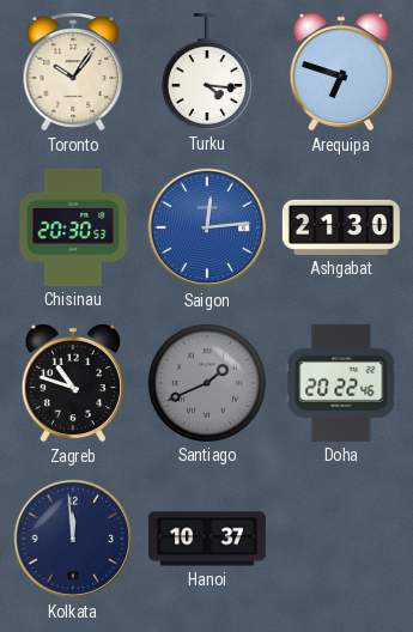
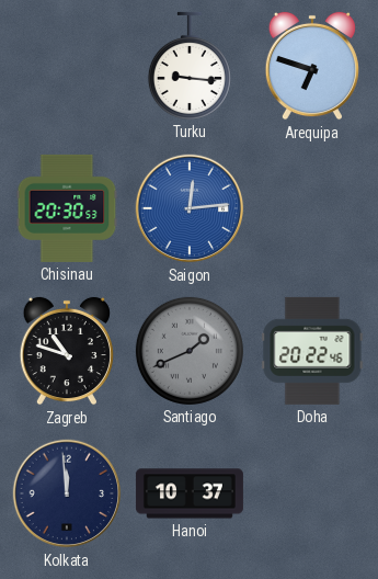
Toronto: 10:06 -> none
Turku: 4:16 -> 9:16
Ashgabat: 21:30 -> none
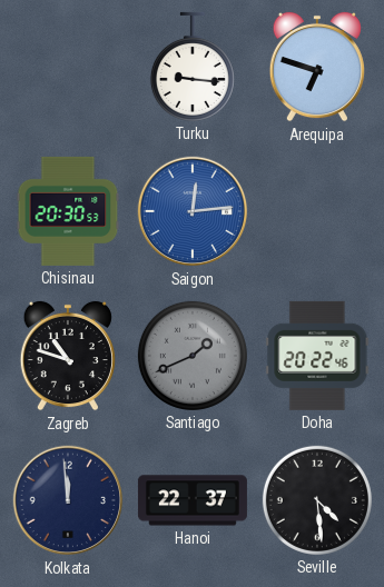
Hanoi: 10:37 -> 22:37
Seville: none -> 4:29
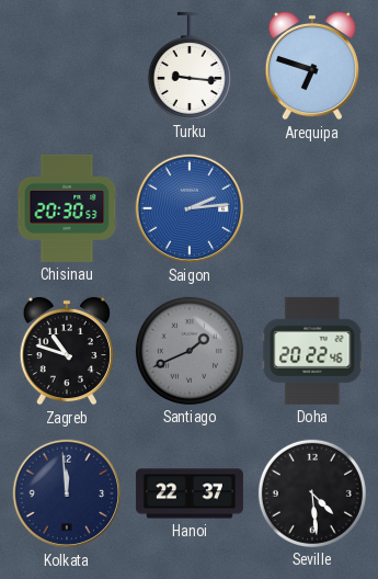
Saigon: 12:14 -> 2:14
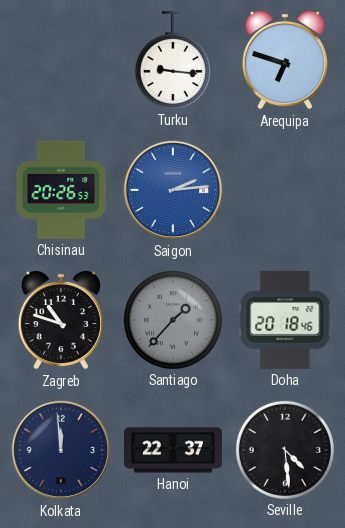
Chisinau: 20:30 -> 20:26
Santiago: 1:41 -> 1:37
Doha: 20:22 -> 20:18
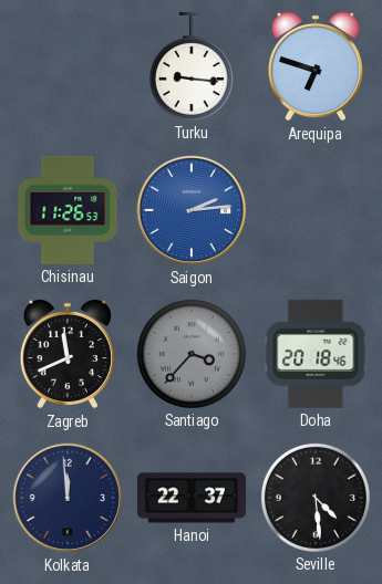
Chisinau: 20:26 -> 11:26
Zagreb: 10:48 -> 11:41
Santiago: 1:37 -> 3:37
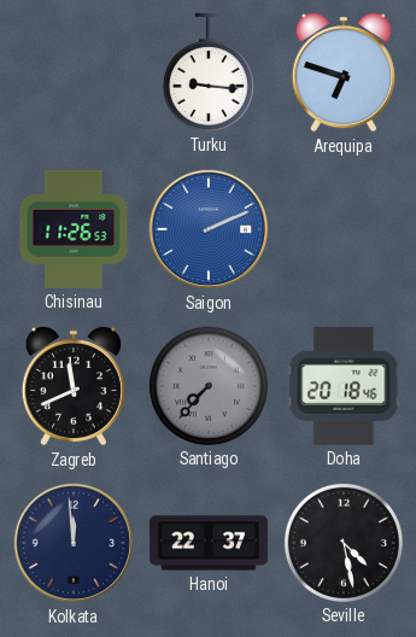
Saigon: 2:14 -> 2:11
Santiago: 3:37 -> 7:37
Seville: 4:29 -> 4:28
